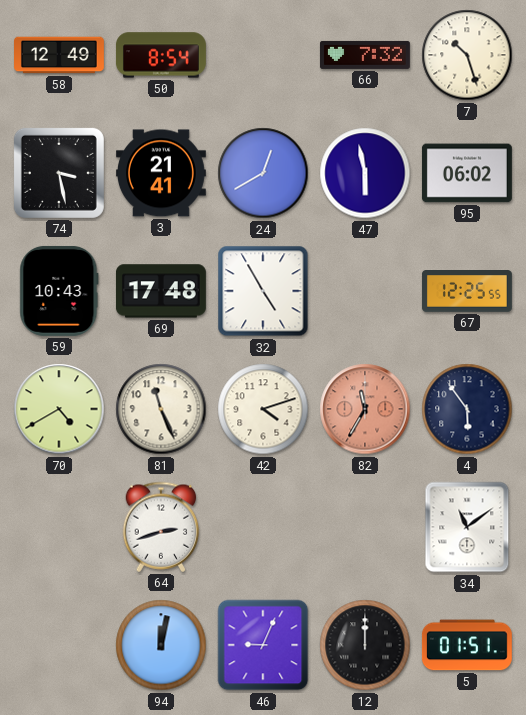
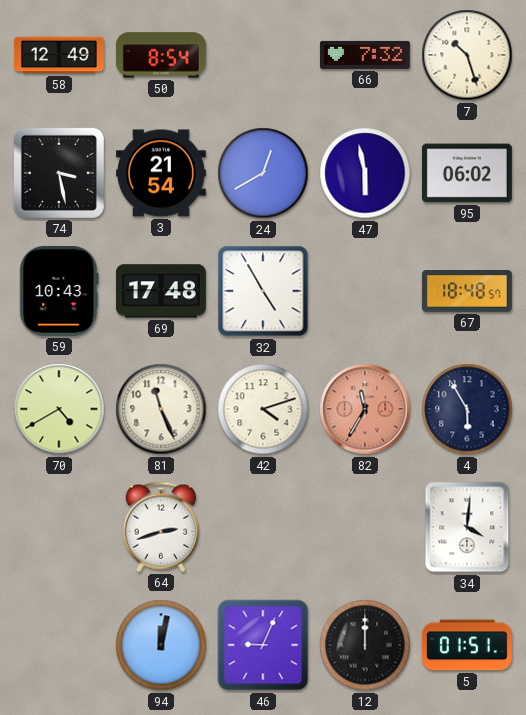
3: 21:41 -> 21:54
67: 12:25 -> 18:48
4: 5:54 -> 5:55
34: 11:09 -> 4:01
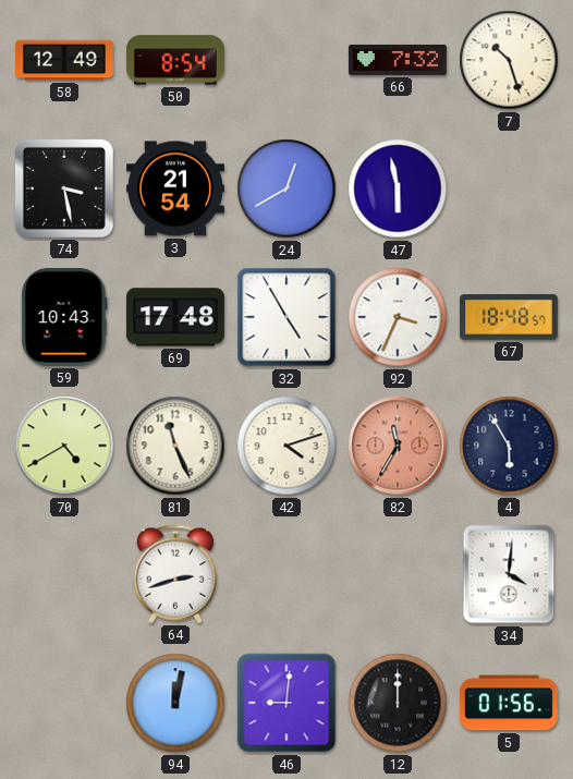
95: 06:02 -> none
92: none -> 3:34
46: 9:04 -> 9:01
5: 01:51 -> 01:56
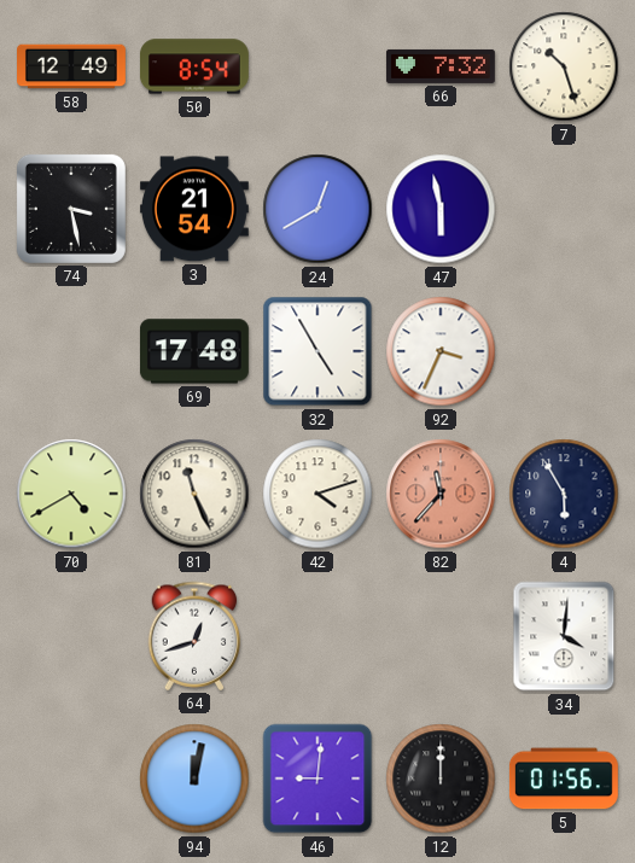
59: 10:43 -> none
67: 18:48 -> none
82: 11:35 -> 11:37
64: 2:42 -> 12:42
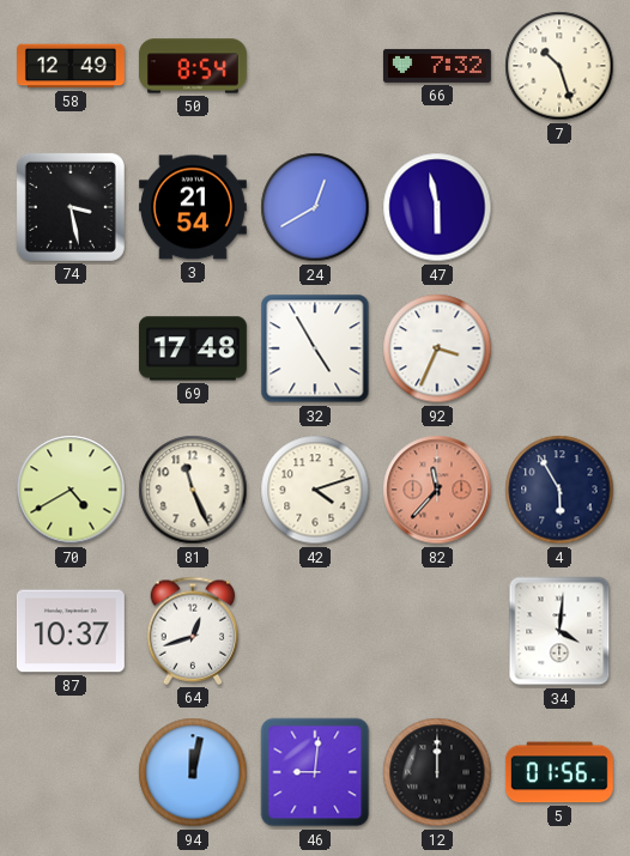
87: none -> 10:37
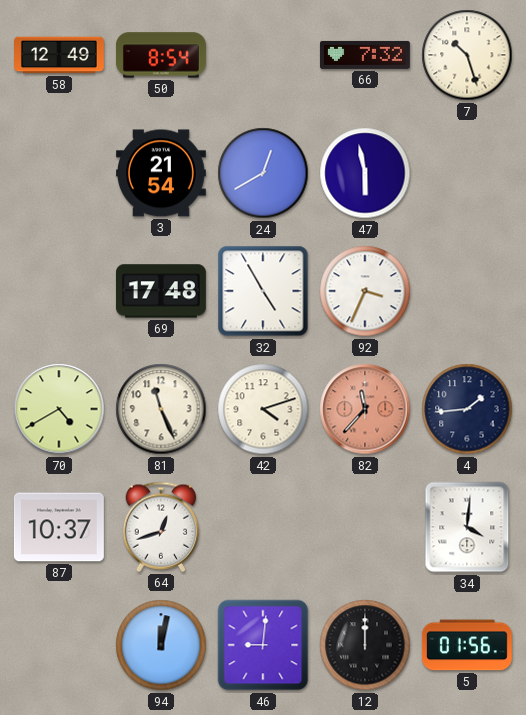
74: 3:28 -> none
4: 5:55 -> 1:44
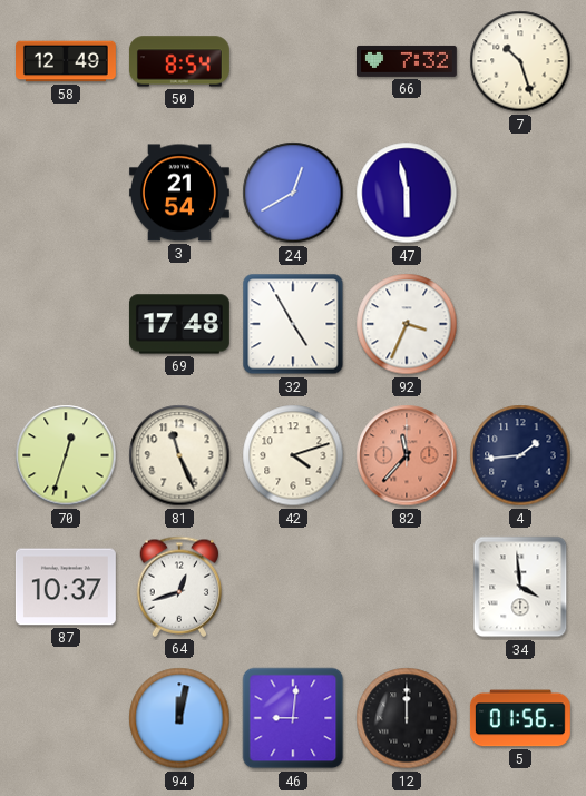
70: 4:40 -> 12:33
34: 4:01 -> 3:59
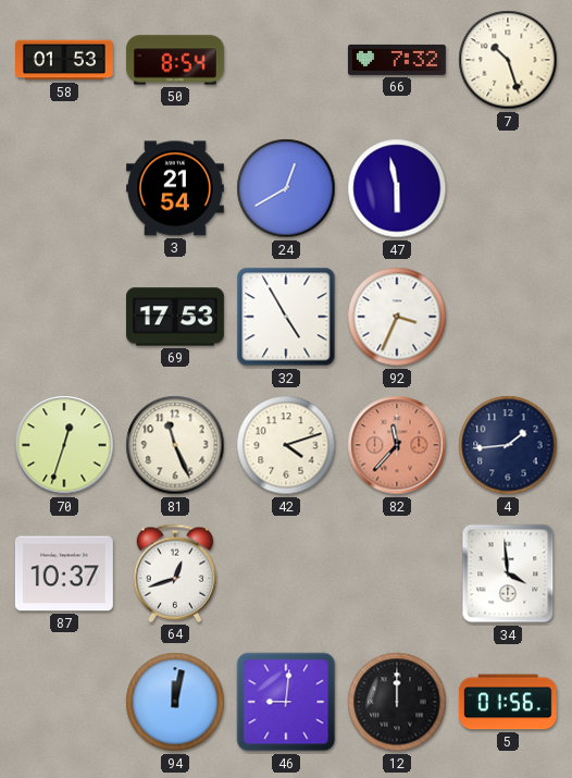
58: 12:49 -> 01:53
69: 17:48 -> 17:53
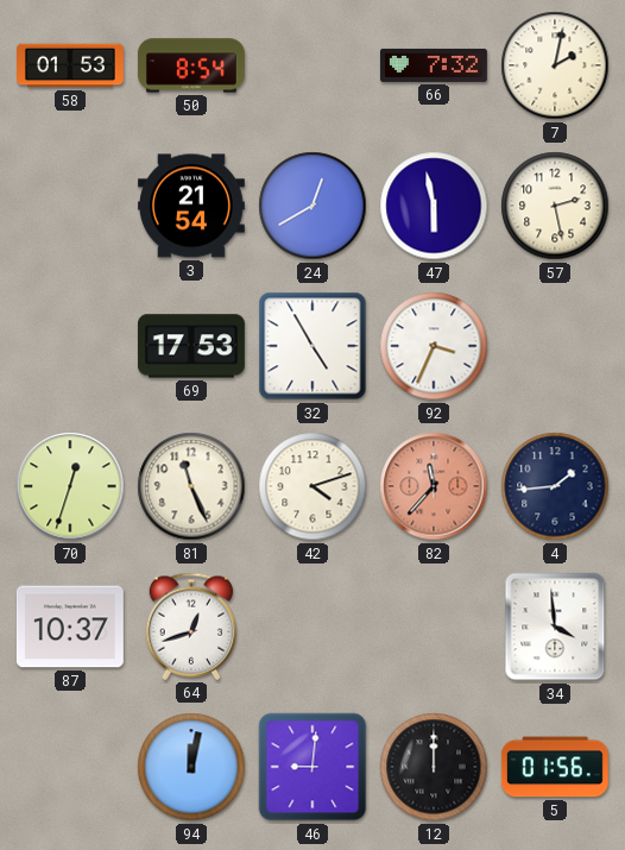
7: 10:27 -> 2:02
57: none -> 2:28
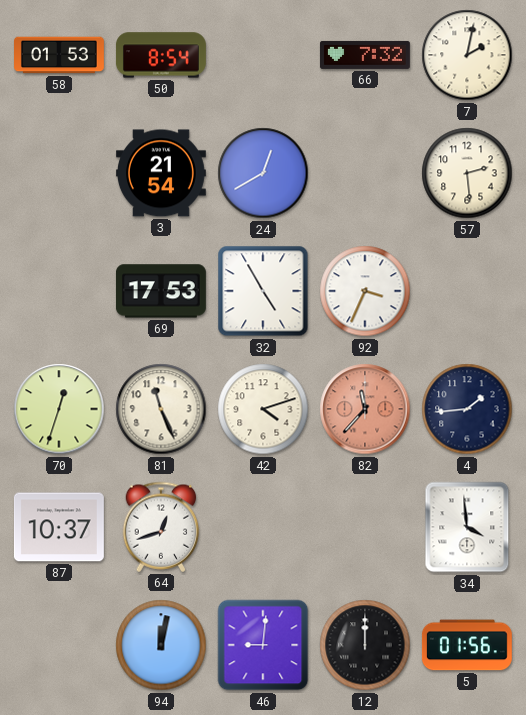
47: 5:58 -> none
57: 2:28 -> 2:29
